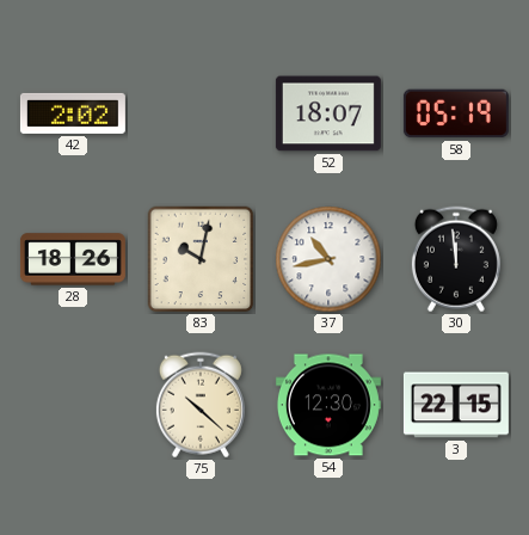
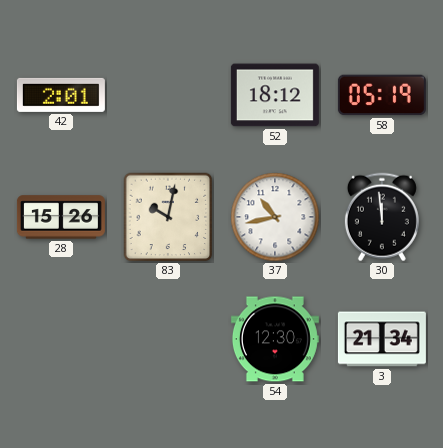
42: 2:02 -> 2:01
52: 18:07 -> 18:12
28: 18:26 -> 15:26
75: 10:22 -> none
3: 22:15 -> 21:34
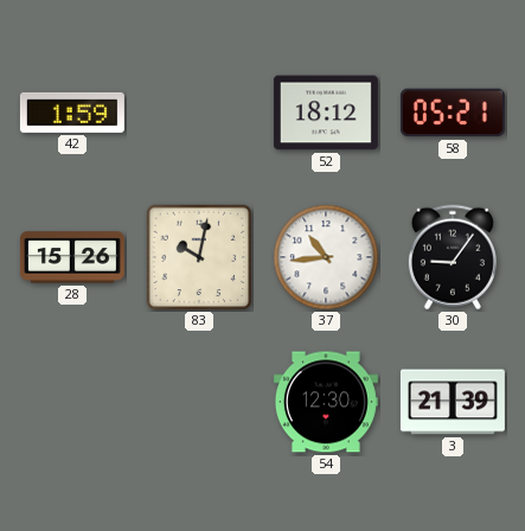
42: 2:01 -> 1:59
58: 05:19 -> 05:21
37: 10:43 -> 10:44
30: 11:59 -> 9:06
3: 21:34 -> 21:39
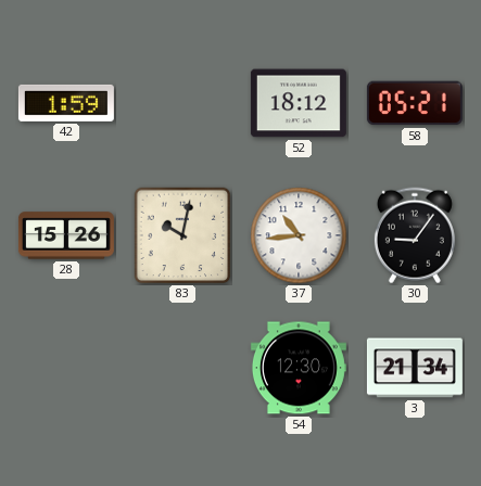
3: 21:39 -> 21:34
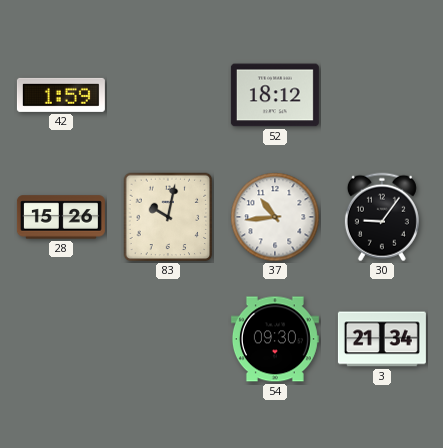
58: 05:21 -> none
54: 12:30 -> 09:30
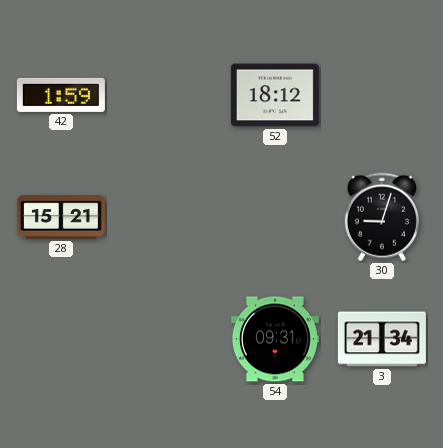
28: 15:26 -> 15:21
83: 10:02 -> none
37: 10:44 -> none
30: 9:06 -> 9:03
54: 09:30 -> 09:31
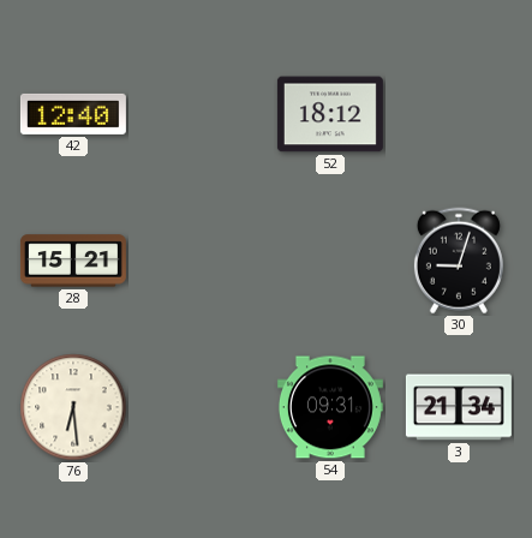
42: 1:59 -> 12:40
76: none -> 6:29
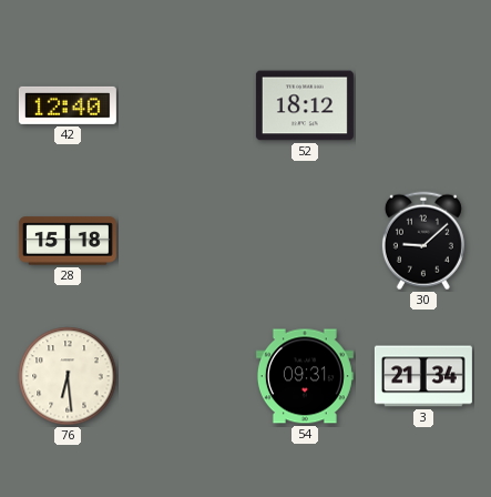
28: 15:21 -> 15:18
30: 9:03 -> 9:08
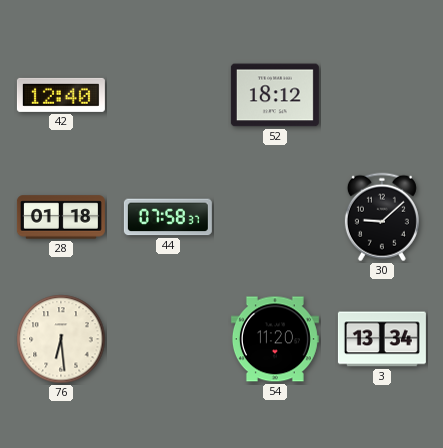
28: 15:18 -> 01:18
44: none -> 07:58
54: 09:31 -> 11:20
3: 21:34 -> 13:34
